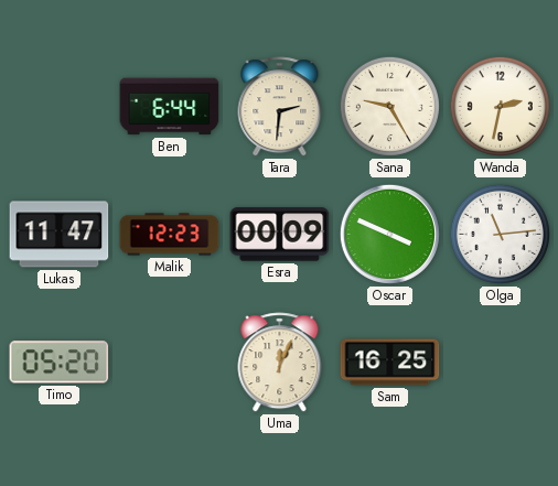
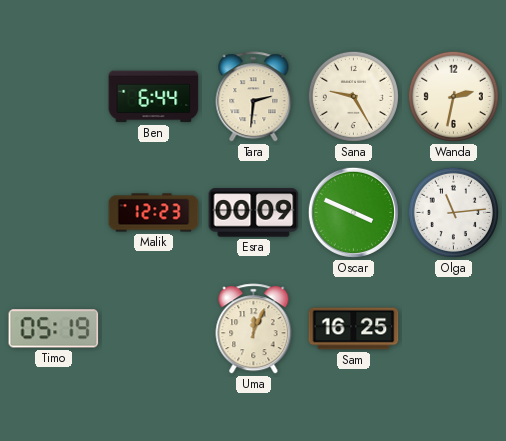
Lukas: 11:47 -> none
Timo: 05:20 -> 05:19
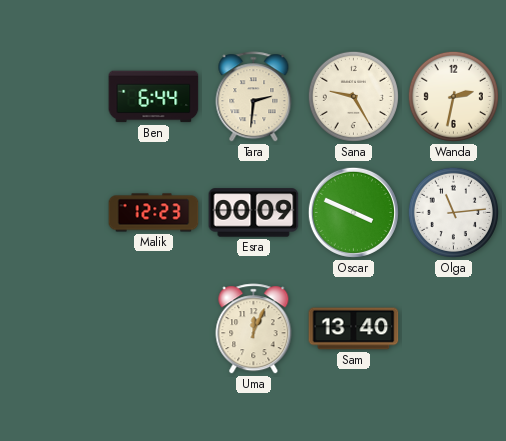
Timo: 05:19 -> none
Sam: 16:25 -> 13:40
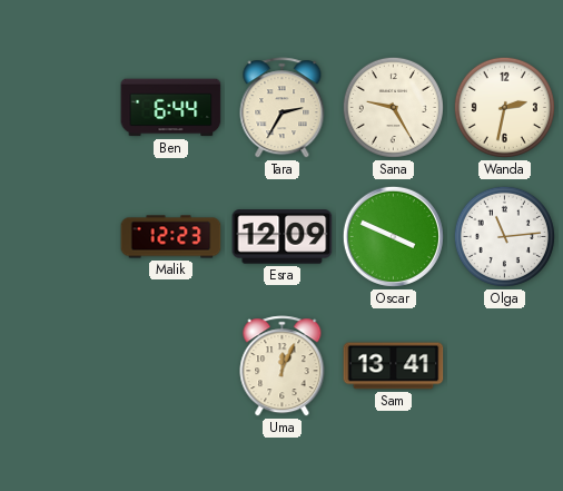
Tara: 2:31 -> 2:35
Esra: 00:09 -> 12:09
Sam: 13:40 -> 13:41
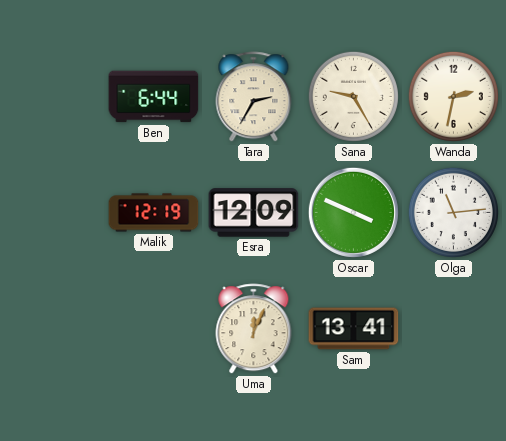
Malik: 12:23 -> 12:19
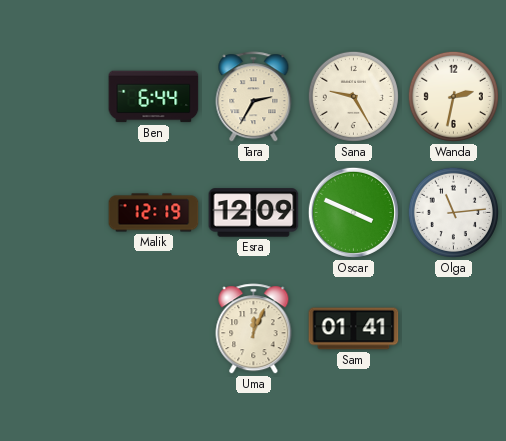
Sam: 13:41 -> 01:41
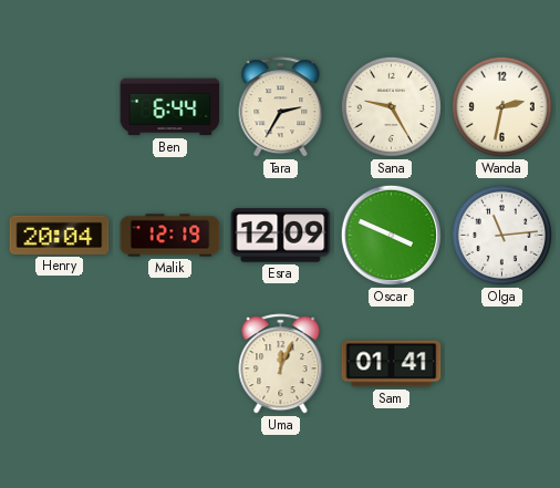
Henry: none -> 20:04
